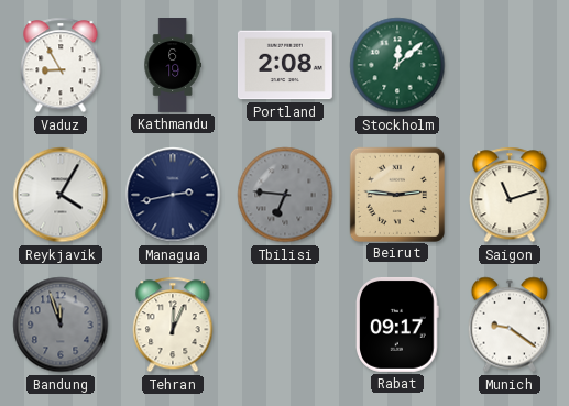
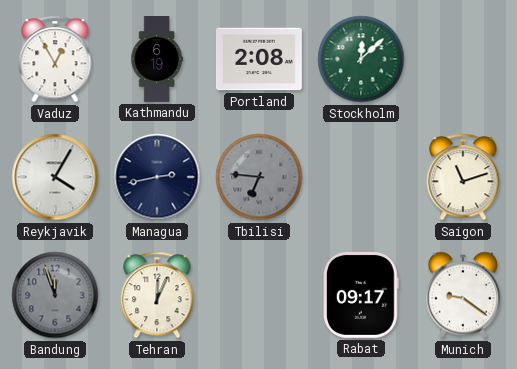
Vaduz: 8:55 -> 12:55
Beirut: 2:46 -> none
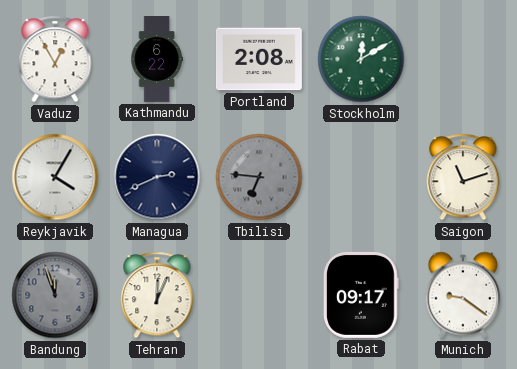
Kathmandu: 6:19 -> 6:22
Stockholm: 12:08 -> 12:10
Managua: 2:43 -> 2:41
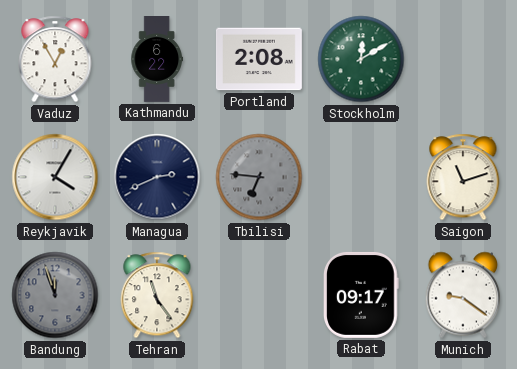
Tehran: 12:04 -> 11:24
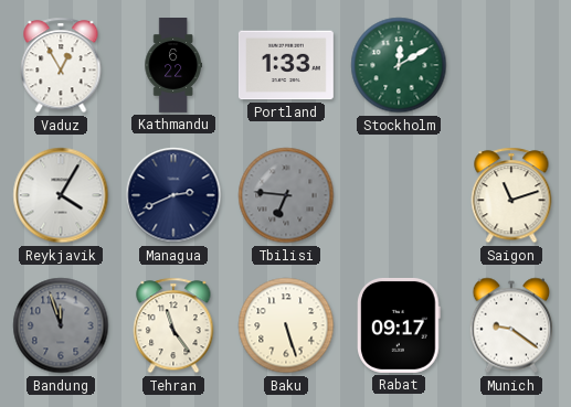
Portland: 2:08 -> 1:33
Baku: none -> 5:27
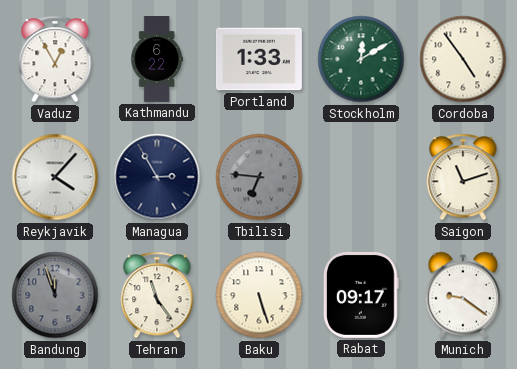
Cordoba: none -> 4:54
Reykjavik: 4:05 -> 4:07
Managua: 2:41 -> 2:55
